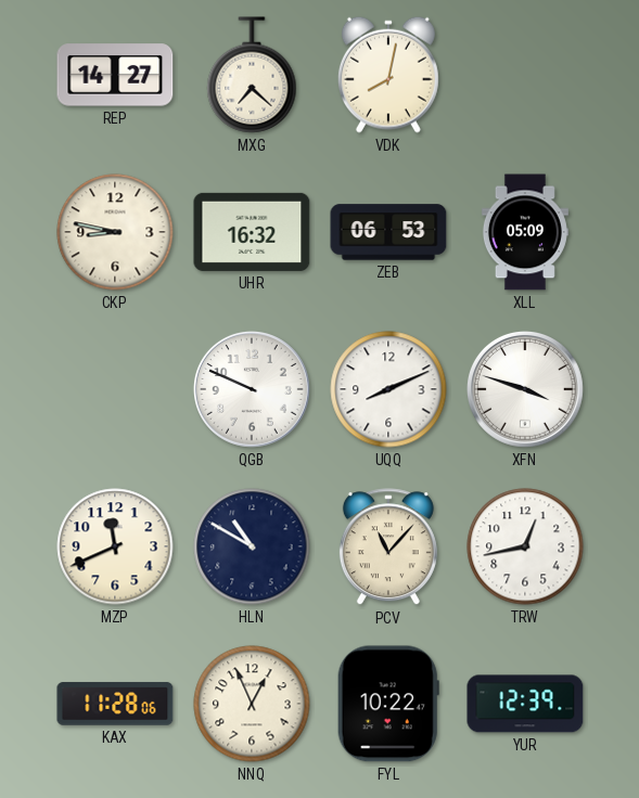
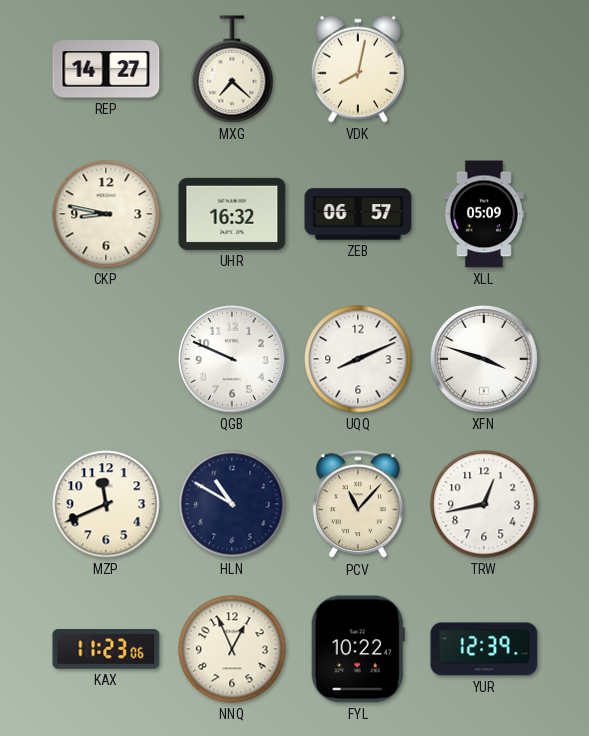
ZEB: 06:53 -> 06:57
KAX: 11:28 -> 11:23
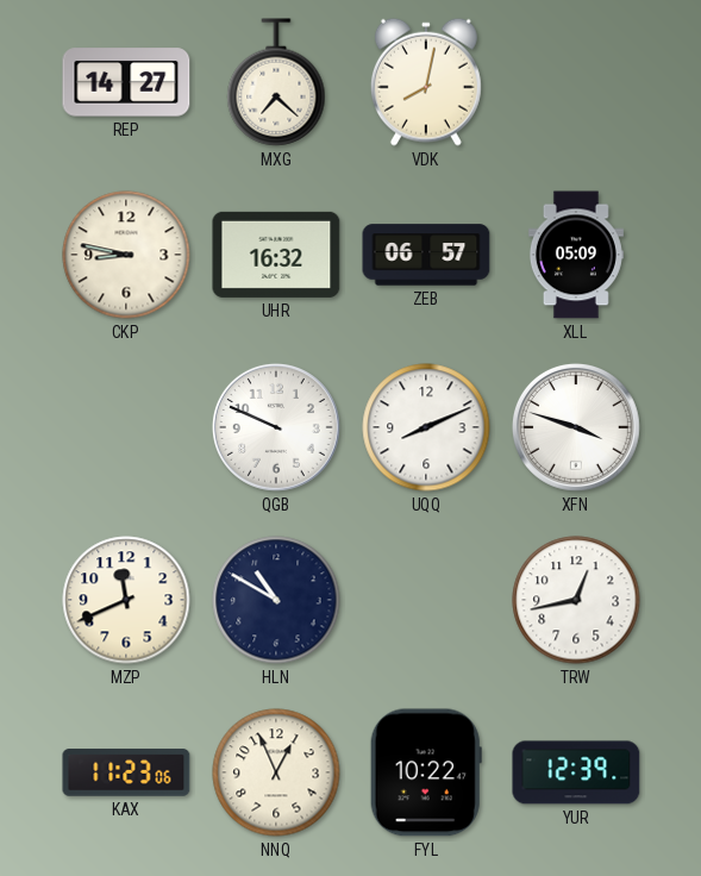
PCV: 11:07 -> none
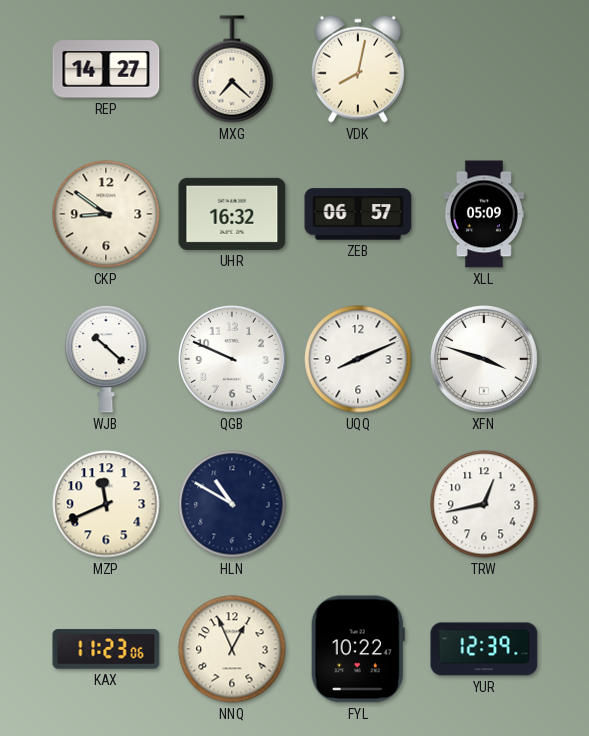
CKP: 8:47 -> 8:51
WJB: none -> 10:22
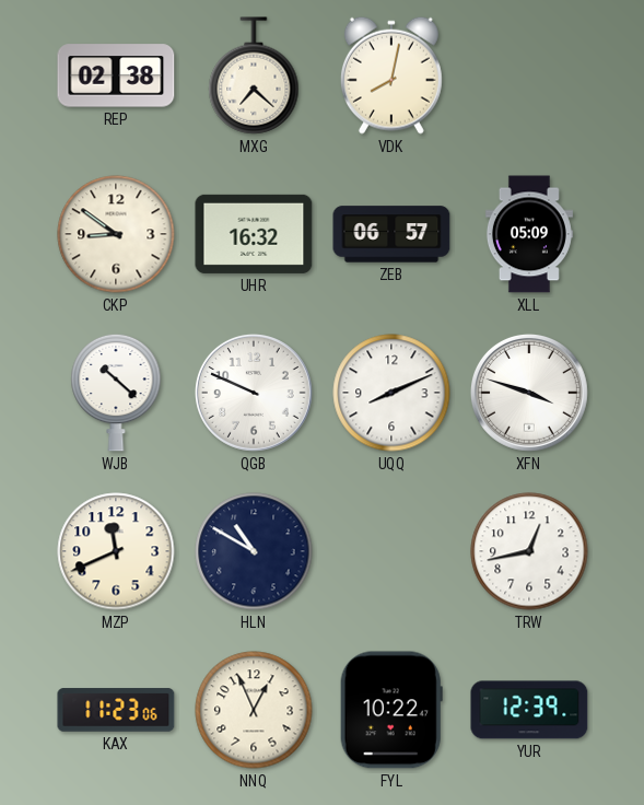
REP: 14:27 -> 02:38
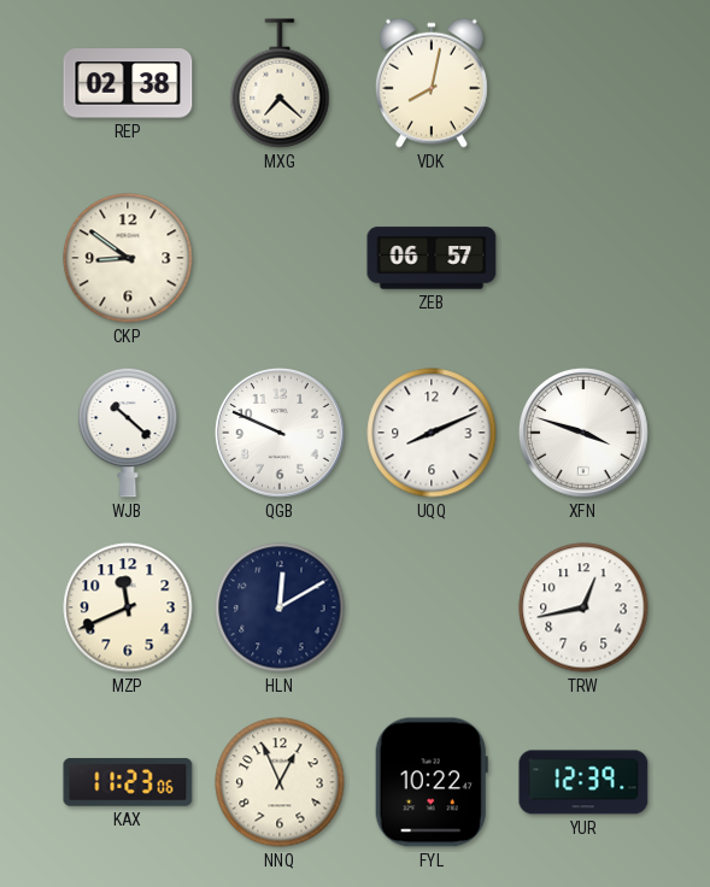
UHR: 16:32 -> none
XLL: 05:09 -> none
HLN: 10:50 -> 12:10
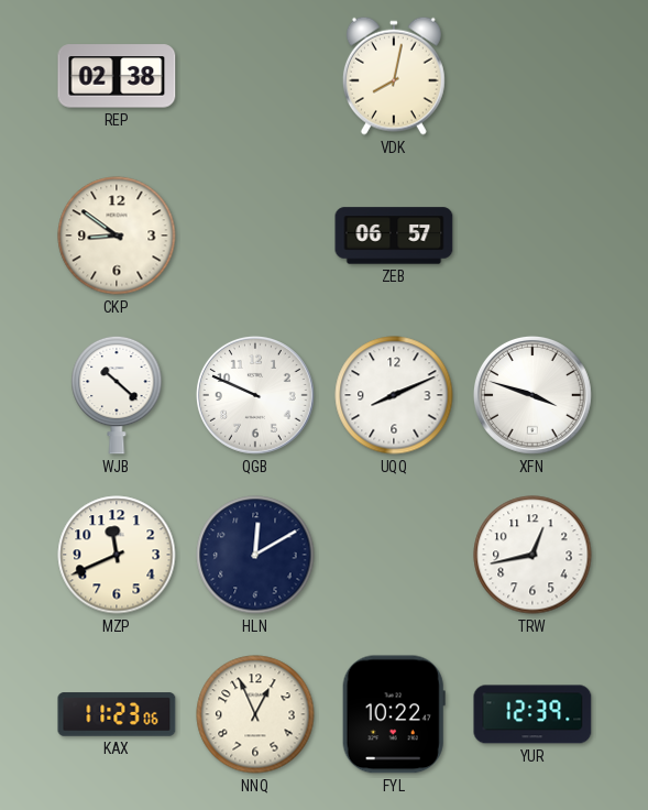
MXG: 7:22 -> none
